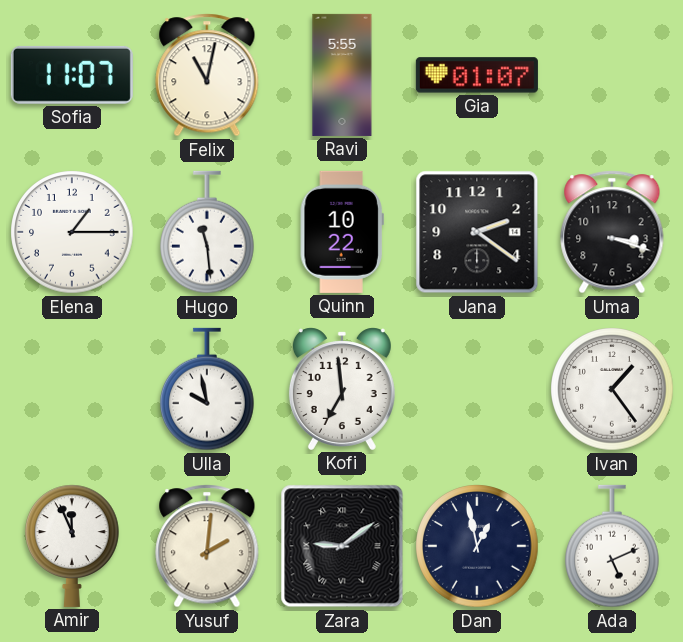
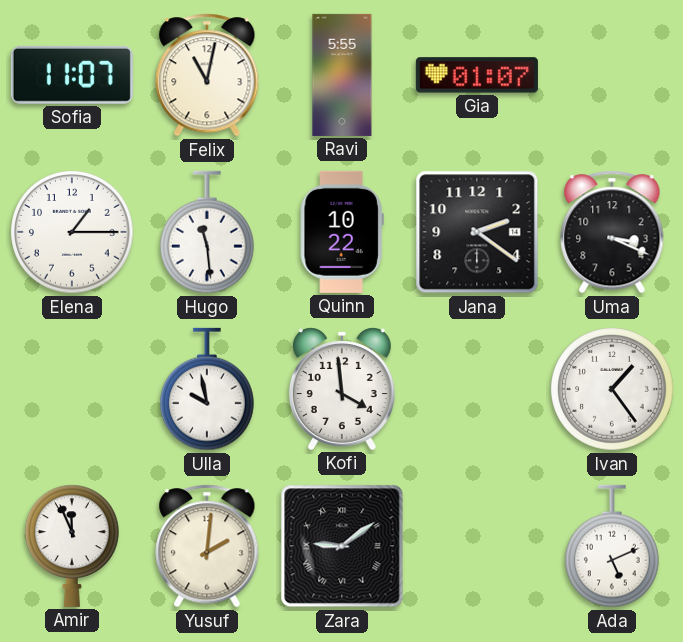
Uma: 3:18 -> 3:19
Kofi: 6:59 -> 3:59
Dan: 12:58 -> none
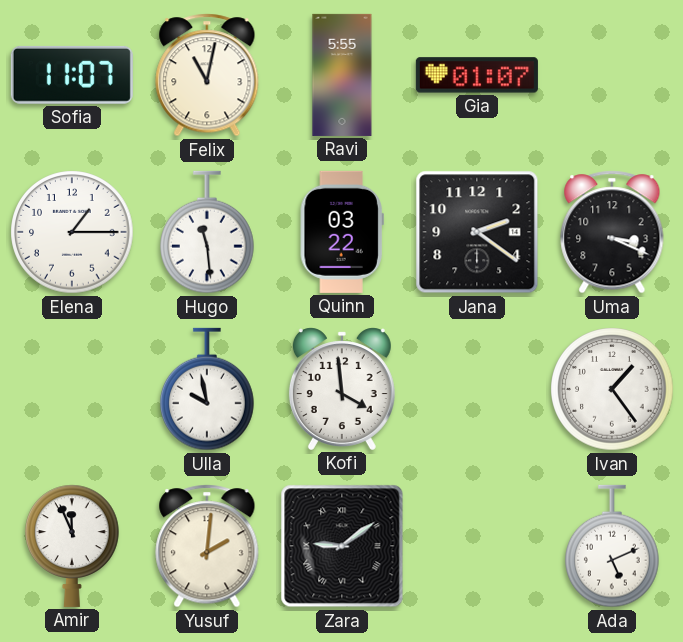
Quinn: 10:22 -> 03:22
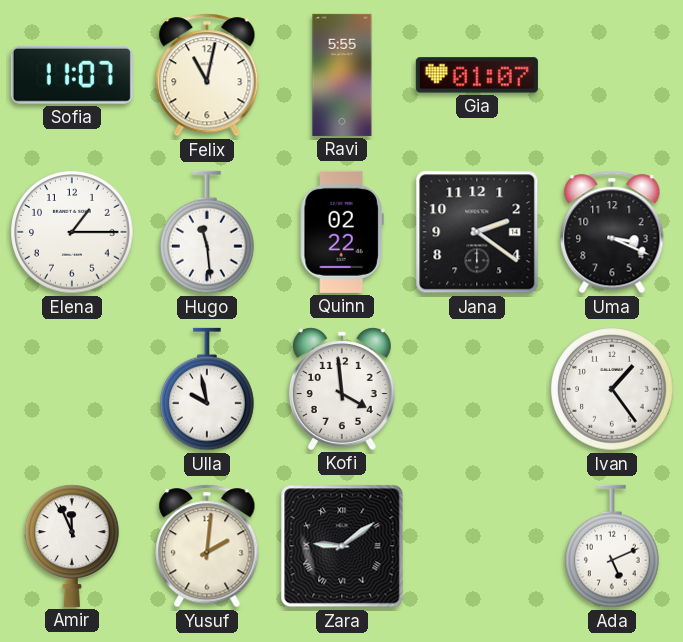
Quinn: 03:22 -> 02:22
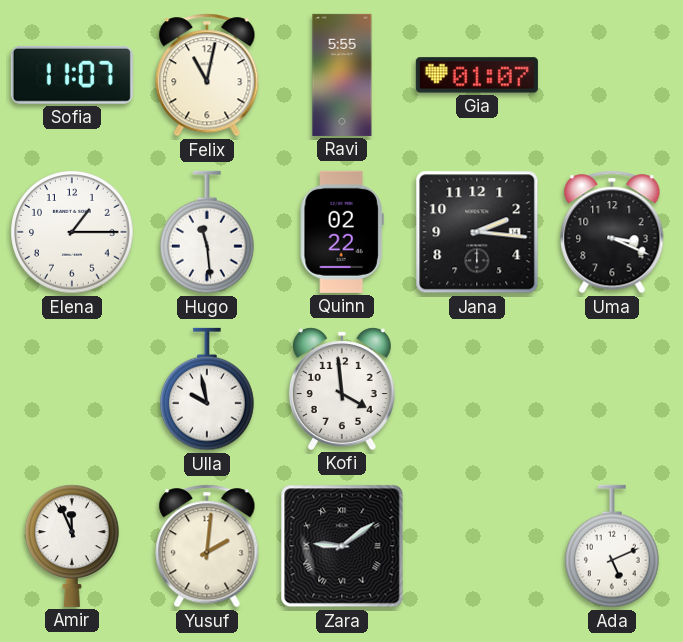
Jana: 2:21 -> 2:16
Ivan: 1:24 -> none
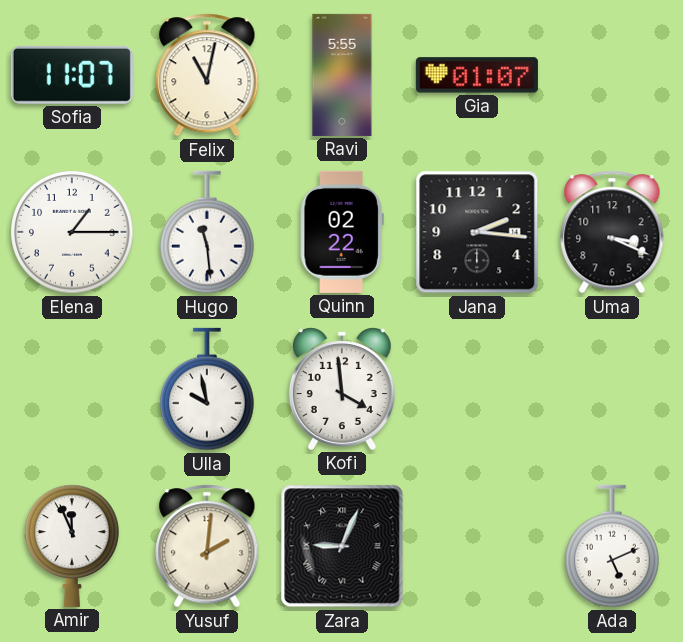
Zara: 9:09 -> 9:04
